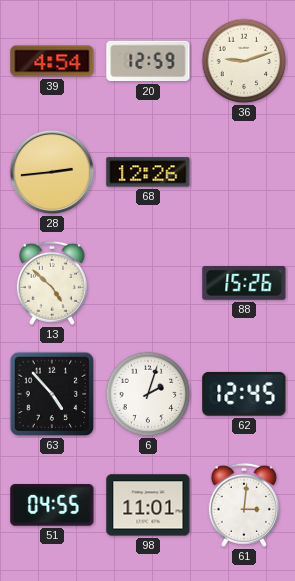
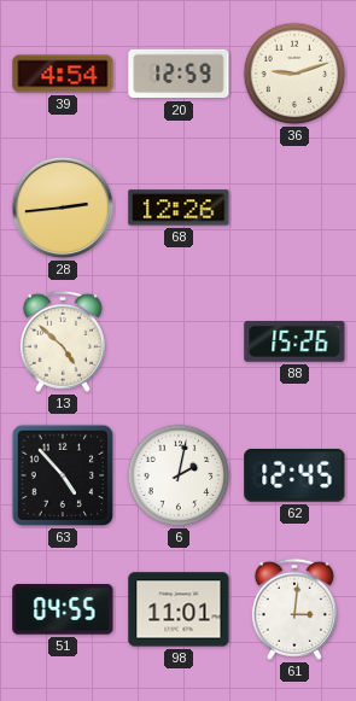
6: 2:03 -> 2:02
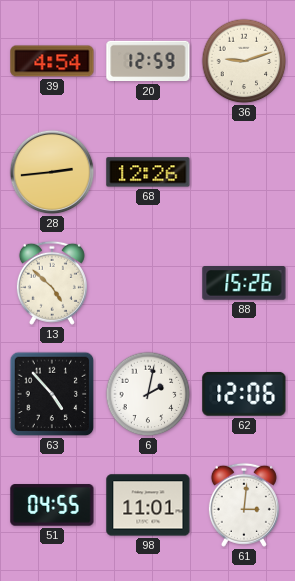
62: 12:45 -> 12:06
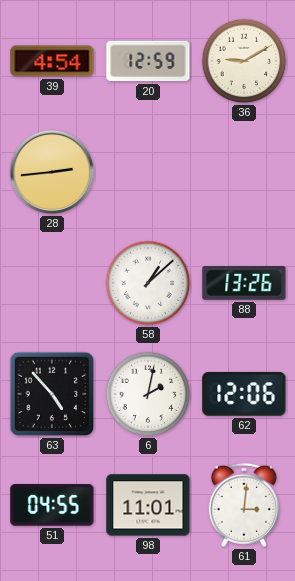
36: 9:12 -> 9:10
68: 12:26 -> none
13: 4:52 -> none
58: none -> 1:08
88: 15:26 -> 13:26
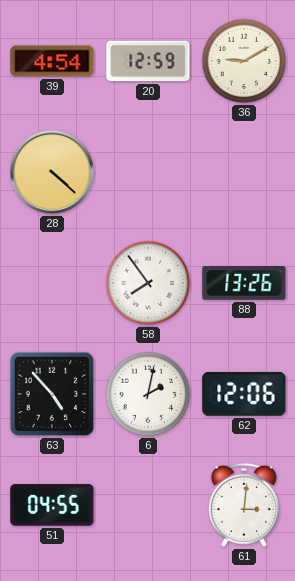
28: 2:44 -> 4:22
58: 1:08 -> 7:54
98: 11:01 -> none
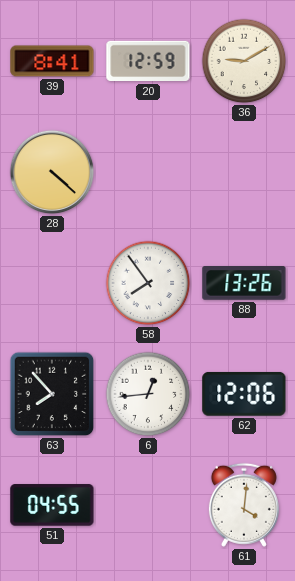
39: 4:54 -> 8:41
63: 4:53 -> 7:53
6: 2:02 -> 12:44
61: 3:01 -> 4:01
